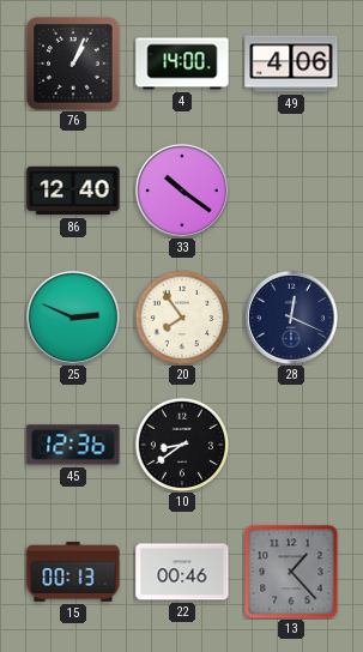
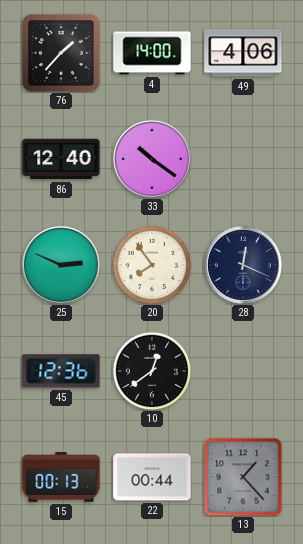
76: 1:04 -> 1:37
10: 8:39 -> 12:39
22: 00:46 -> 00:44
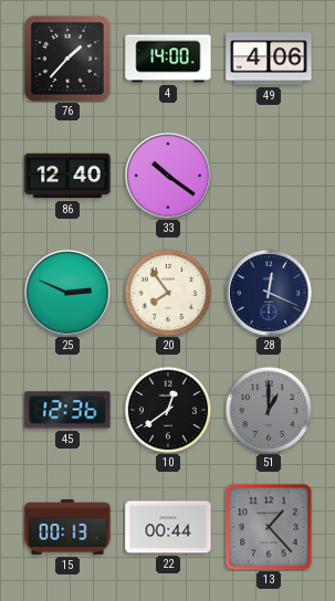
51: none -> 1:00
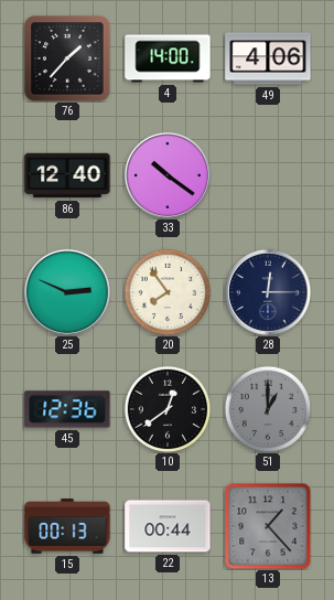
28: 12:19 -> 12:15
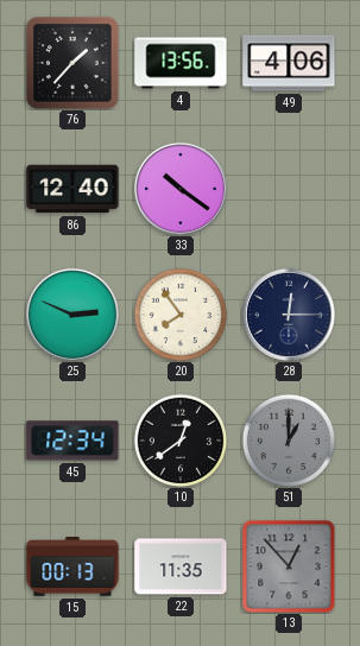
4: 14:00 -> 13:56
45: 12:36 -> 12:34
22: 00:44 -> 11:35
13: 1:23 -> 12:53
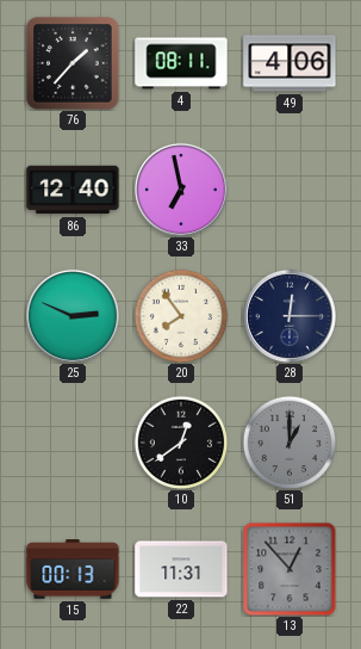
4: 13:56 -> 08:11
33: 10:21 -> 6:58
45: 12:34 -> none
22: 11:35 -> 11:31
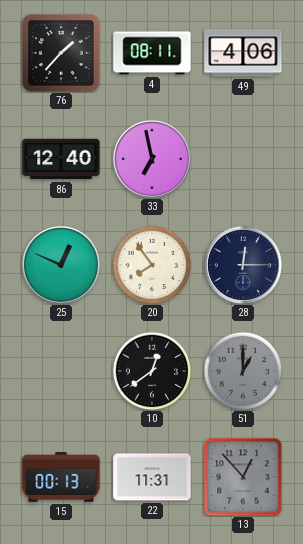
25: 2:49 -> 12:49
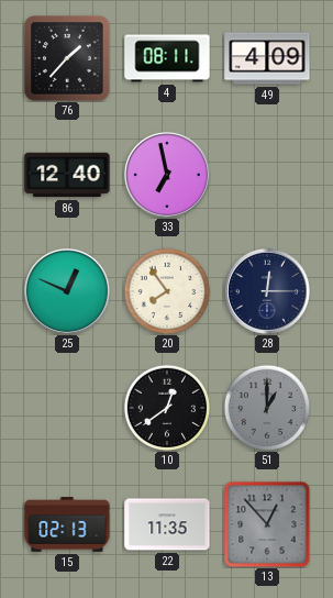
49: 4:06 -> 4:09
15: 00:13 -> 02:13
22: 11:31 -> 11:35
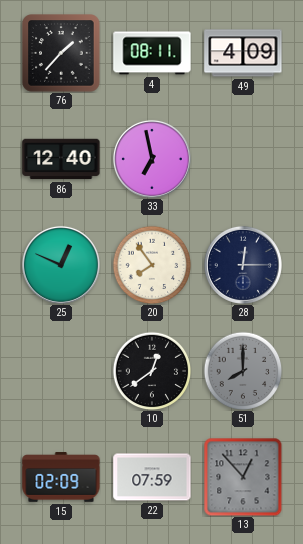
51: 1:00 -> 8:00
15: 02:13 -> 02:09
22: 11:35 -> 07:59
